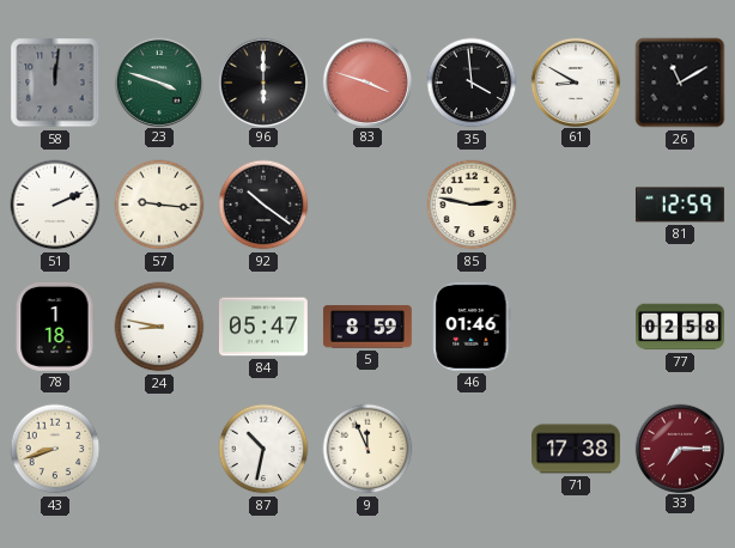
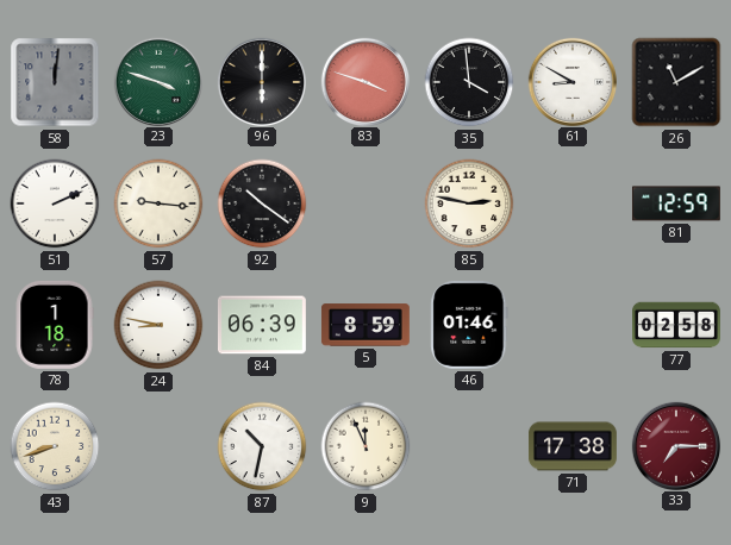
84: 05:47 -> 06:39
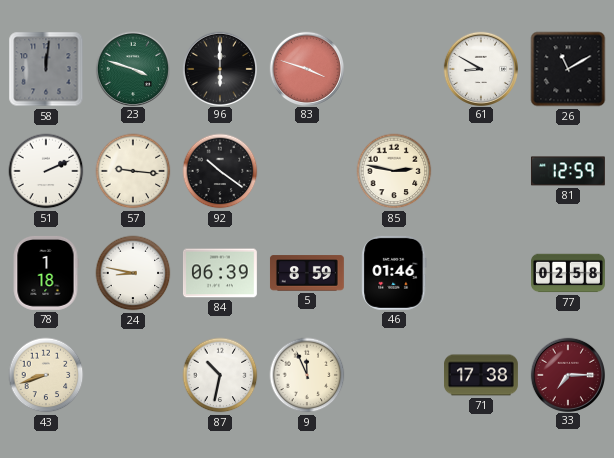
35: 3:59 -> none
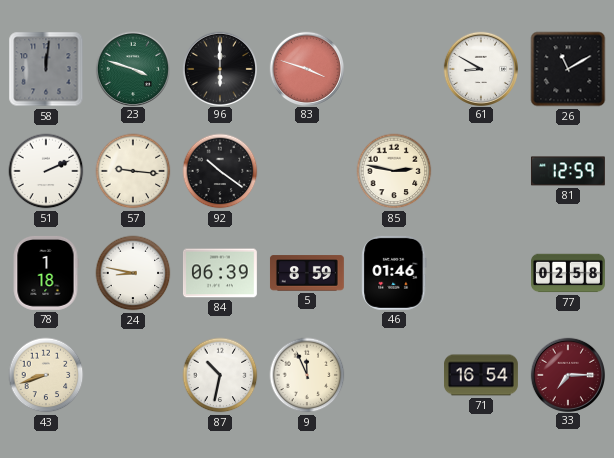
71: 17:38 -> 16:54
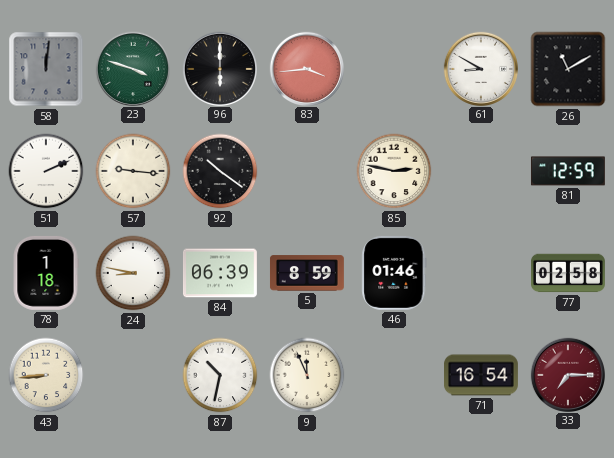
83: 3:48 -> 3:44
43: 8:42 -> 8:44
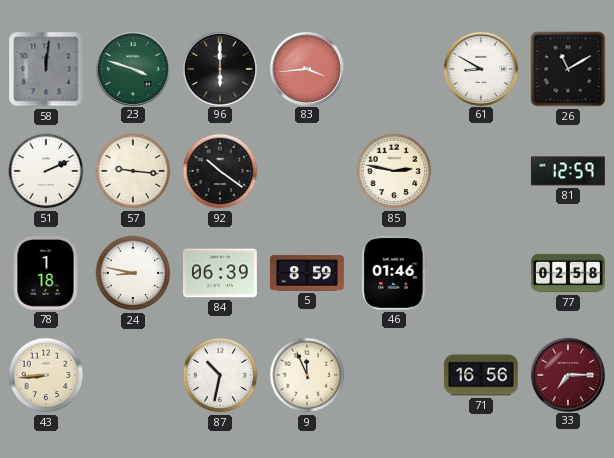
71: 16:54 -> 16:56
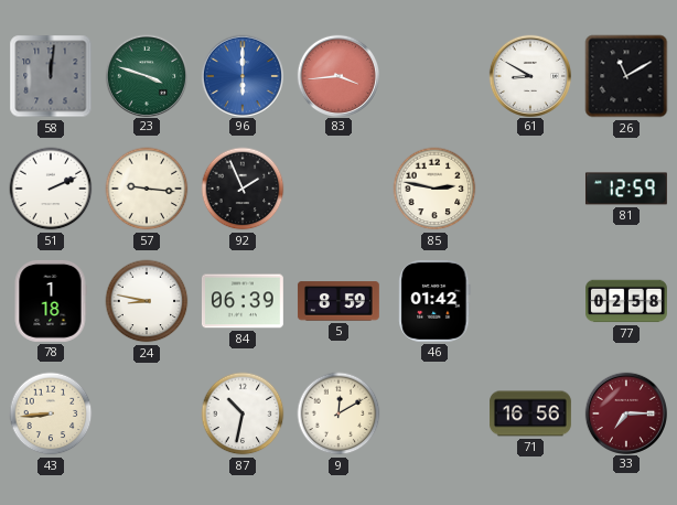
96 dial: black -> blue
92: 10:21 -> 1:56
46: 01:46 -> 01:42
9: 11:56 -> 12:10
